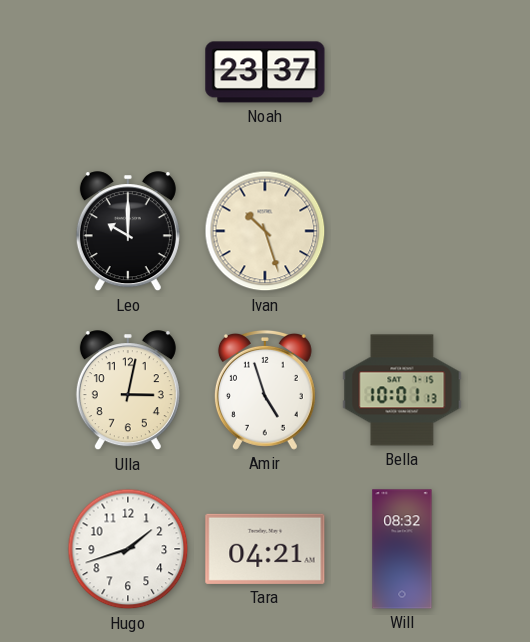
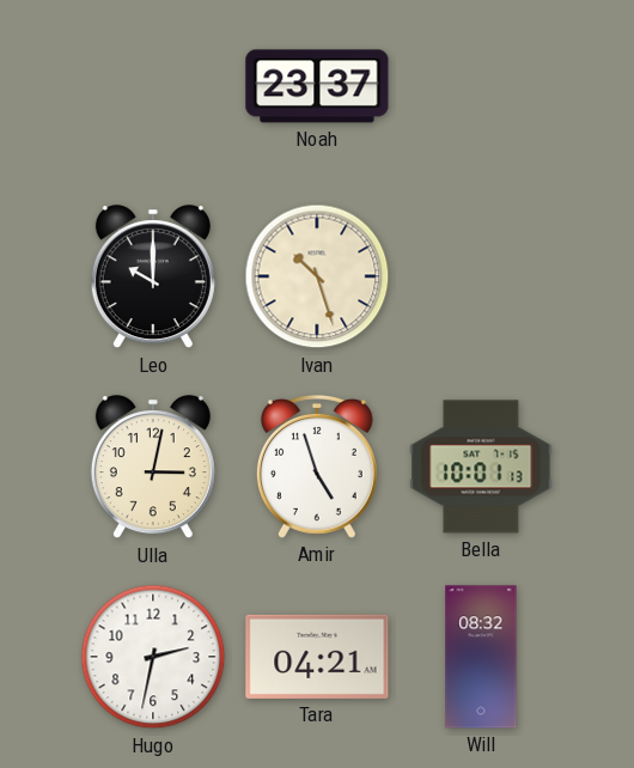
Hugo: 1:42 -> 2:32
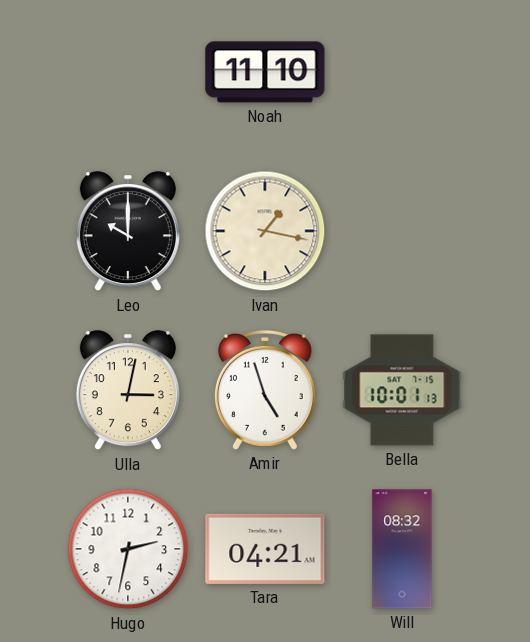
Noah: 23:37 -> 11:10
Ivan: 10:27 -> 1:17
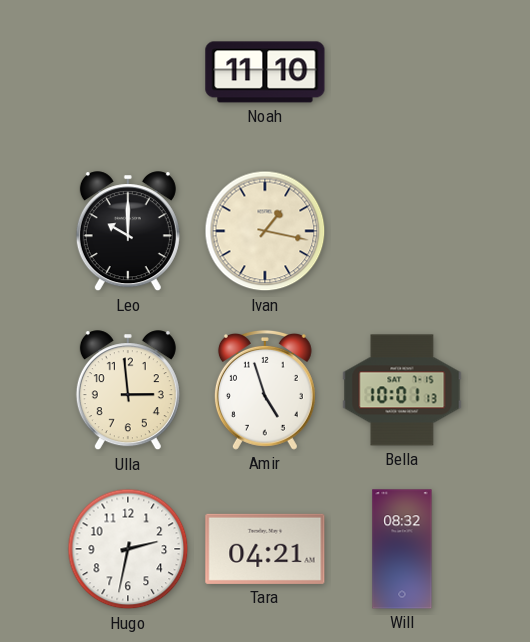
Ulla: 3:02 -> 2:59
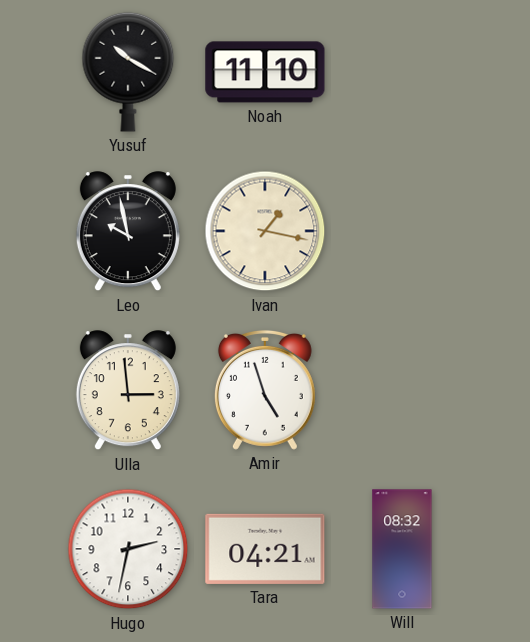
Yusuf: none -> 10:20
Leo: 10:00 -> 9:58
Bella: 10:01 -> none
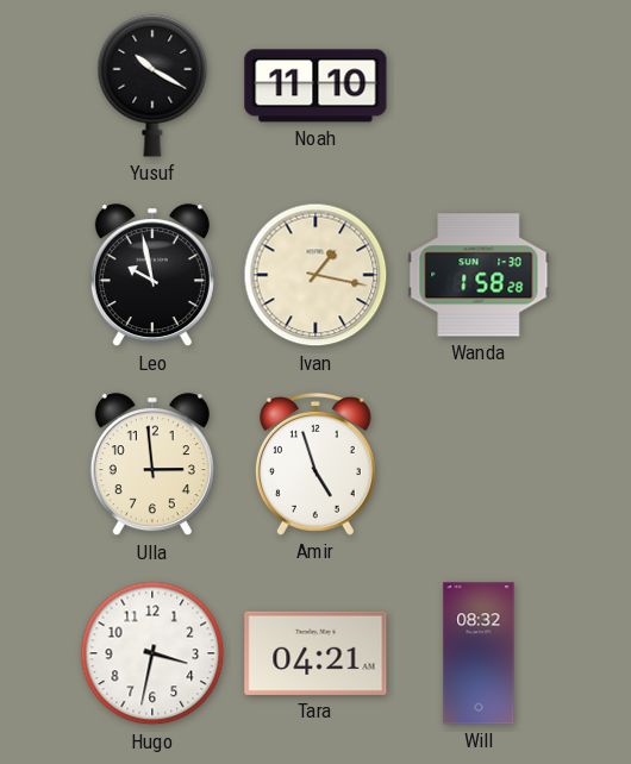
Wanda: none -> 1:58
Hugo: 2:32 -> 3:32
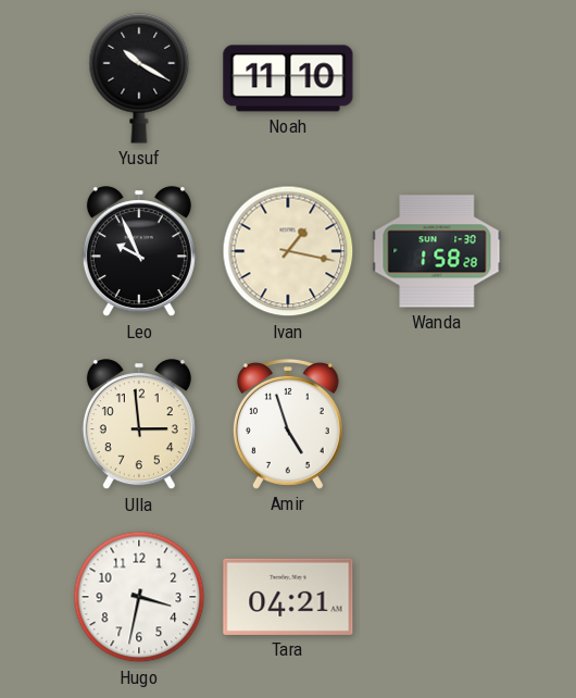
Leo: 9:58 -> 9:56
Will: 08:32 -> none
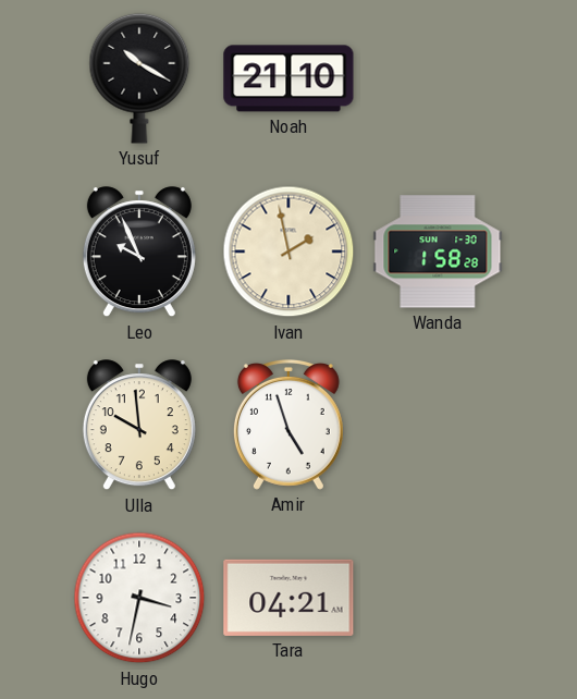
Noah: 11:10 -> 21:10
Ivan: 1:17 -> 1:58
Ulla: 2:59 -> 9:59
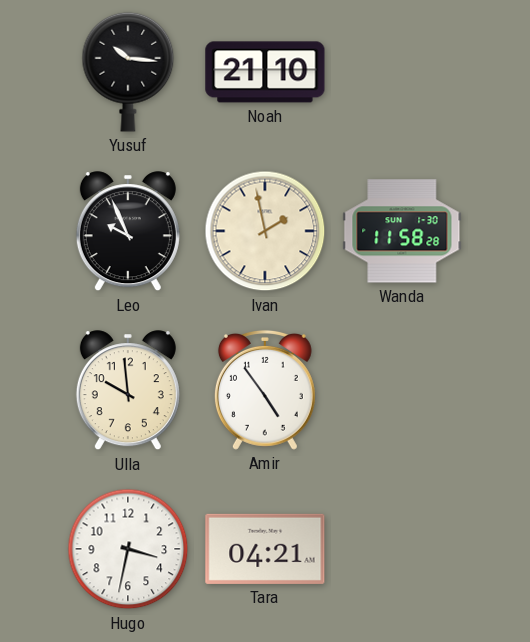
Yusuf: 10:20 -> 10:16
Wanda: 1:58 -> 11:58
Amir: 4:57 -> 4:54
